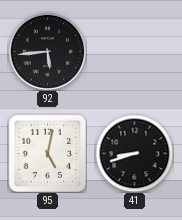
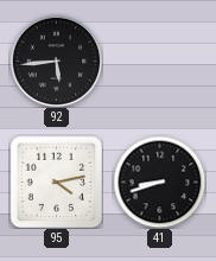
95: 5:02 -> 4:13
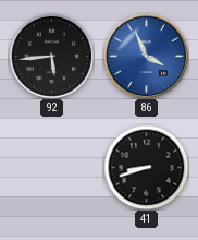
86: none -> 3:56
95: 4:13 -> none
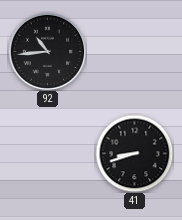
92: 5:44 -> 10:44
86: 3:56 -> none
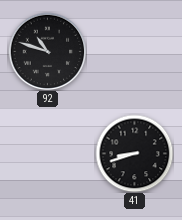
92: 10:44 -> 10:48
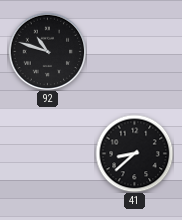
41: 8:42 -> 8:38
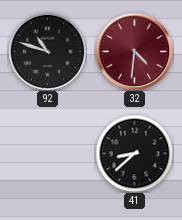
32: none -> 4:31
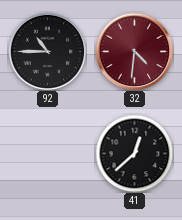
92: 10:48 -> 10:45
41: 8:38 -> 12:38
